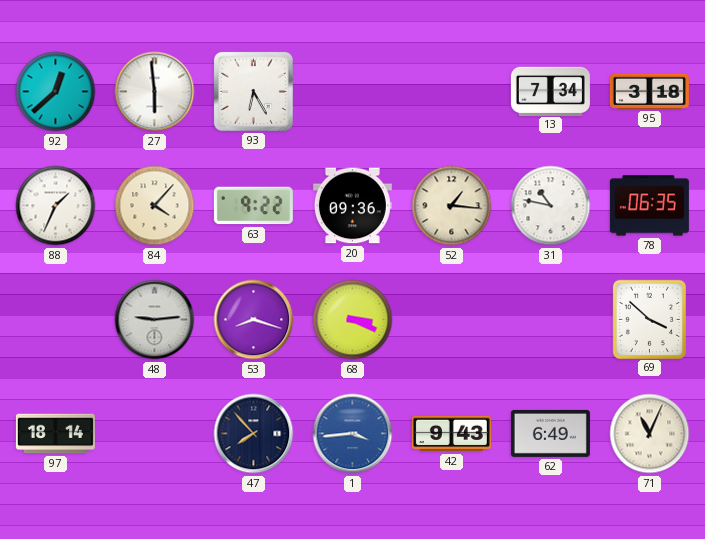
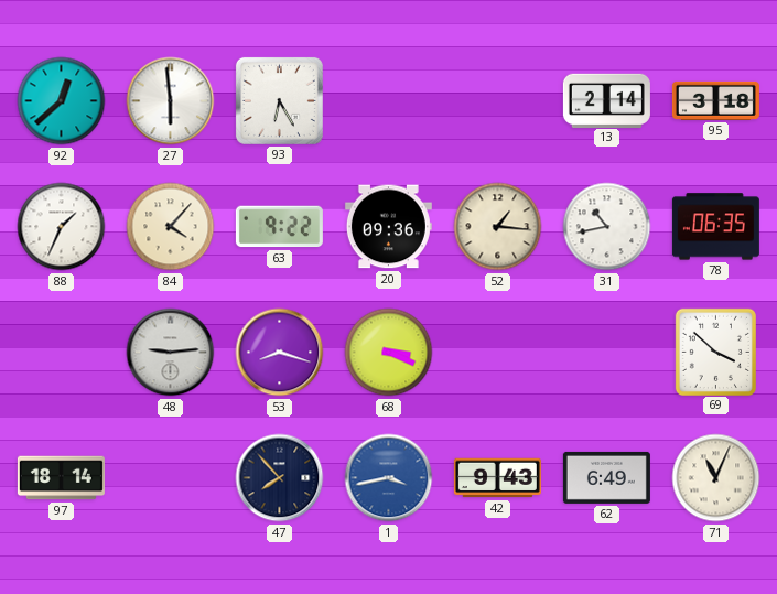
13: 7:34 -> 2:14
31: 10:47 -> 10:43
1: 3:44 -> 3:43
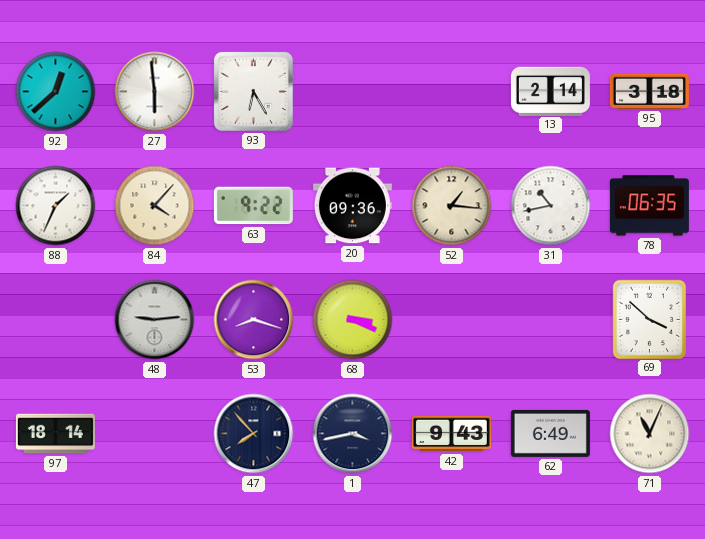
1 dial: blue -> navy
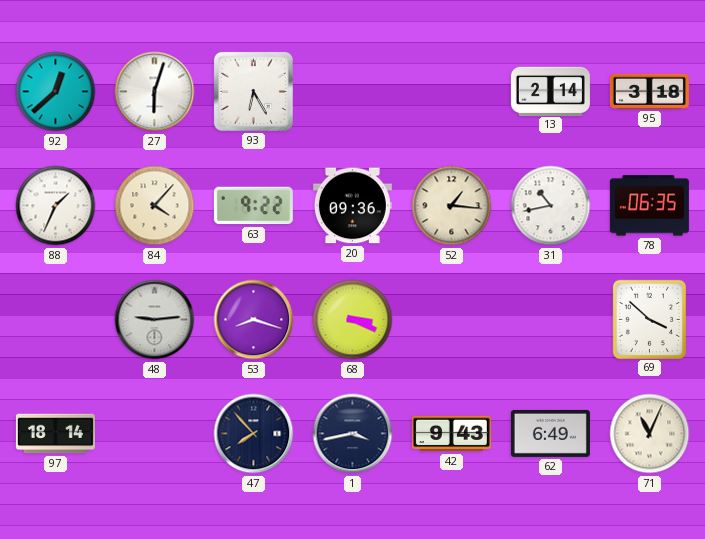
27: 5:59 -> 6:03
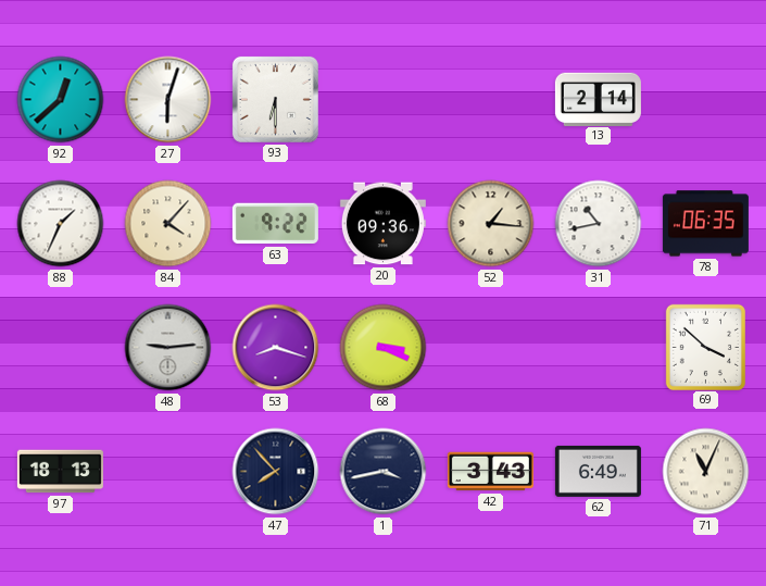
93: 6:25 -> 6:30
95: 3:18 -> none
97: 18:14 -> 18:13
42: 9:43 -> 3:43
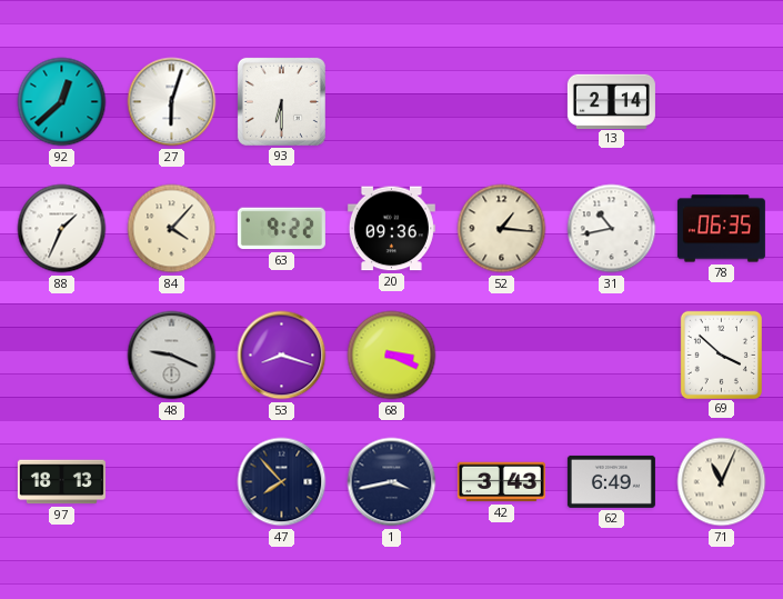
48: 9:14 -> 9:19
